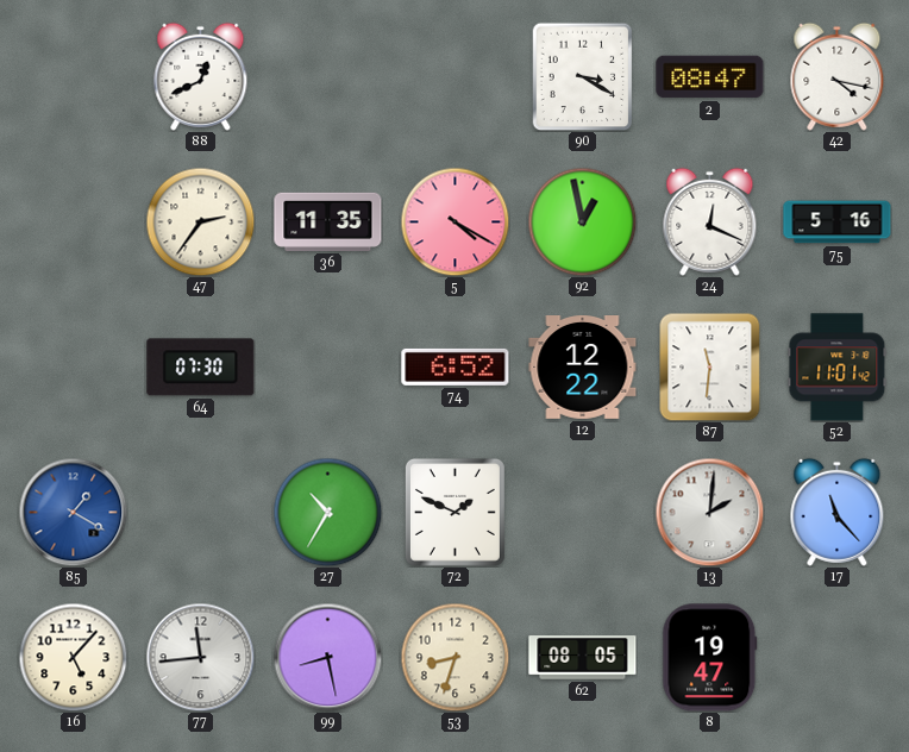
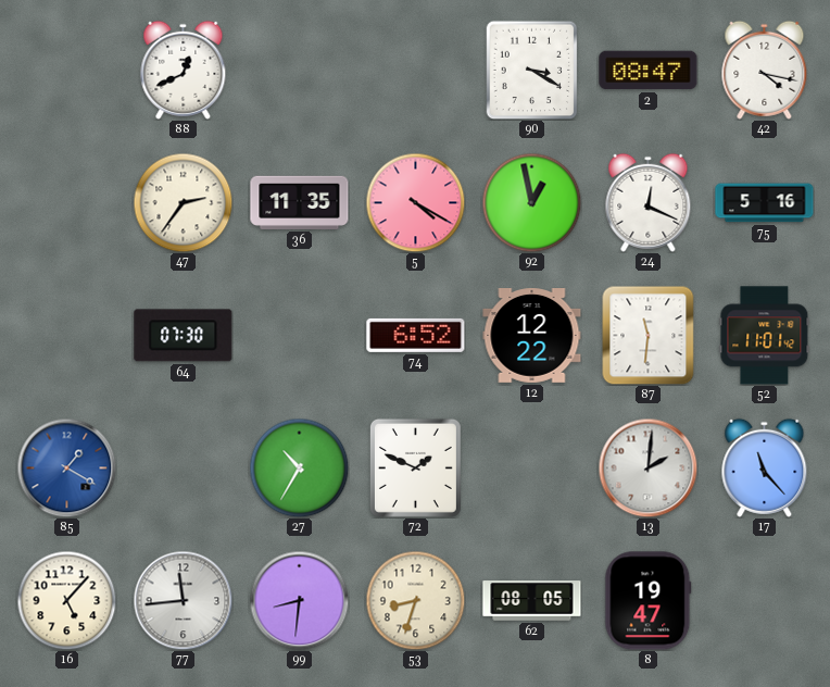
99: 8:28 -> 8:31
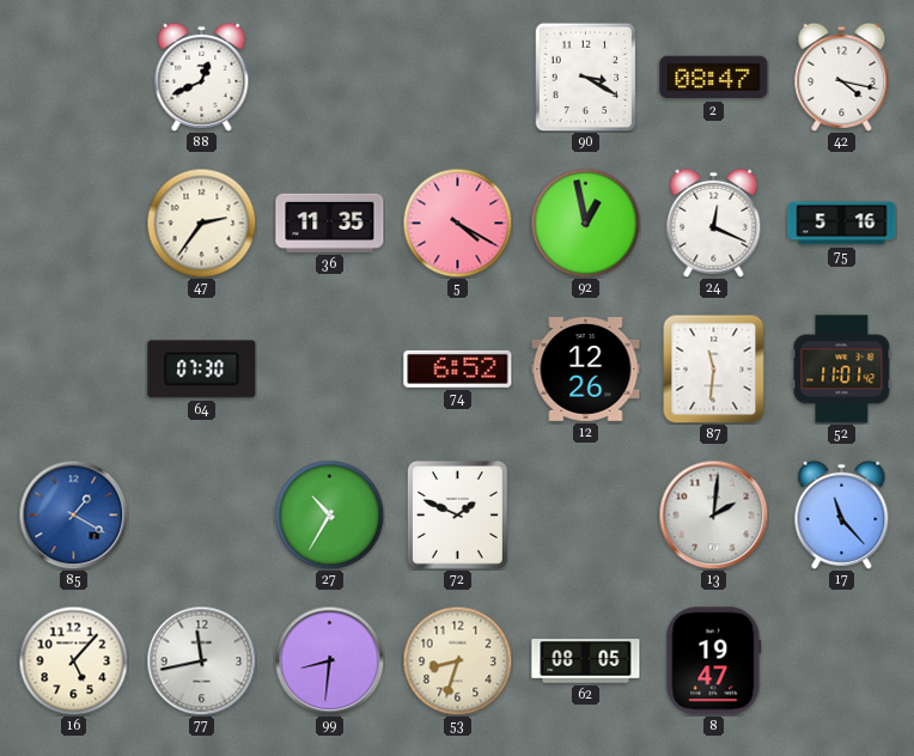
12: 12:22 -> 12:26
77: 11:44 -> 11:43
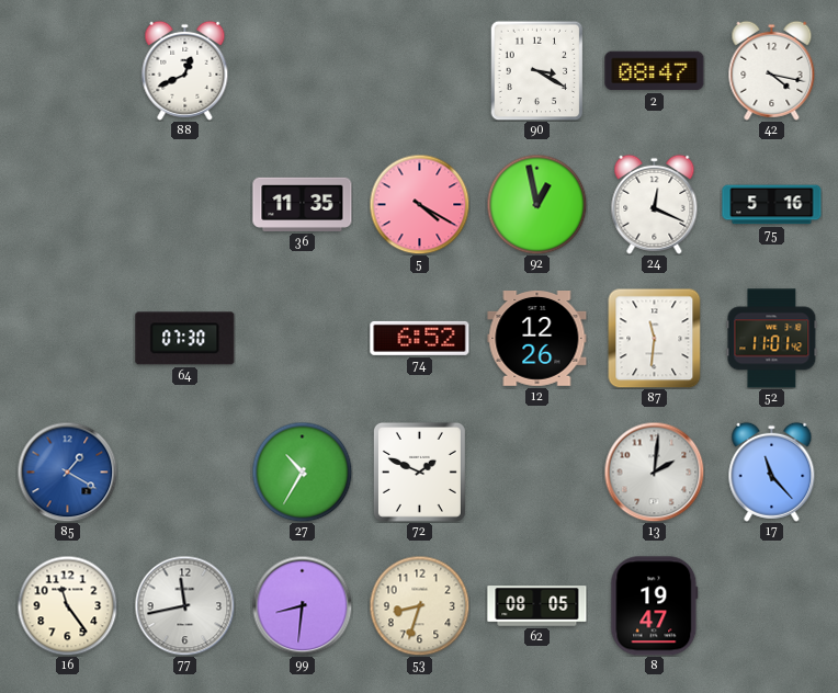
47: 2:36 -> none
16: 5:07 -> 11:24
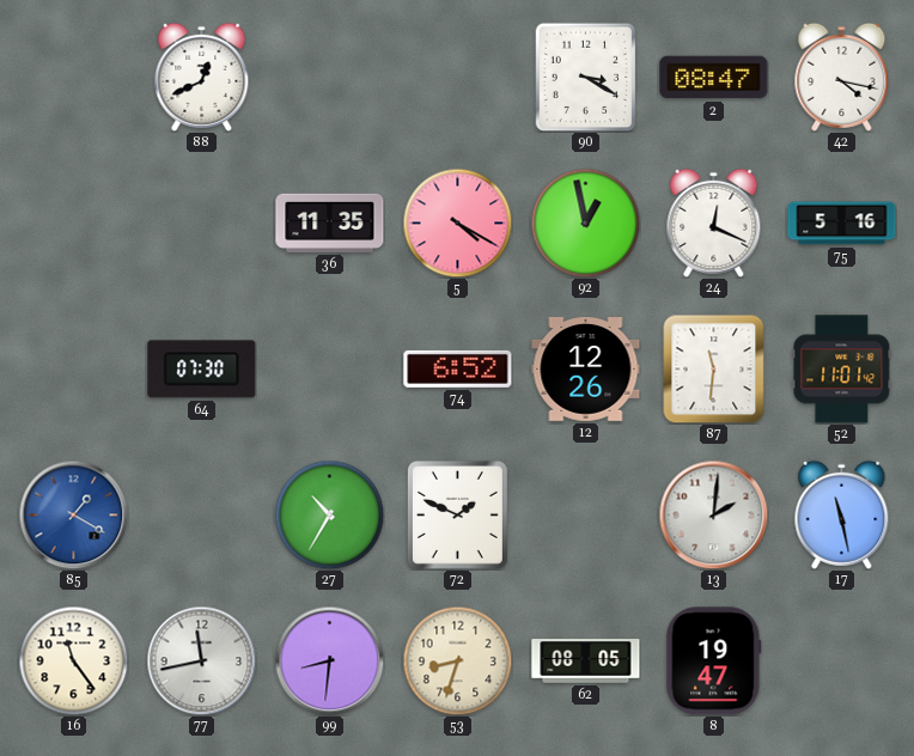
17: 11:23 -> 11:28
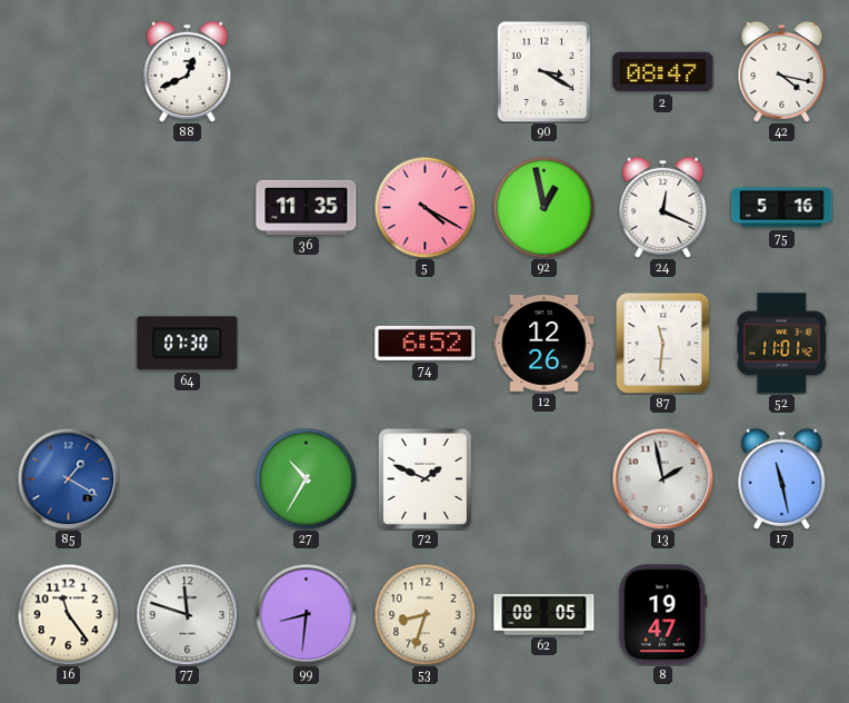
13: 2:01 -> 1:58
77: 11:43 -> 11:48
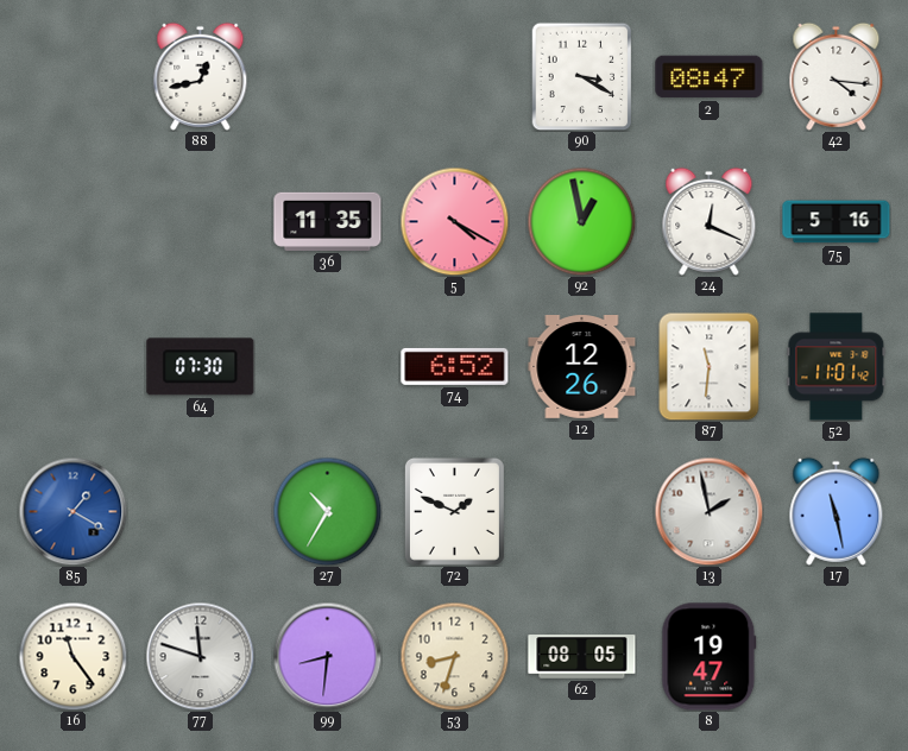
88: 12:41 -> 12:43
42: 4:17 -> 4:16
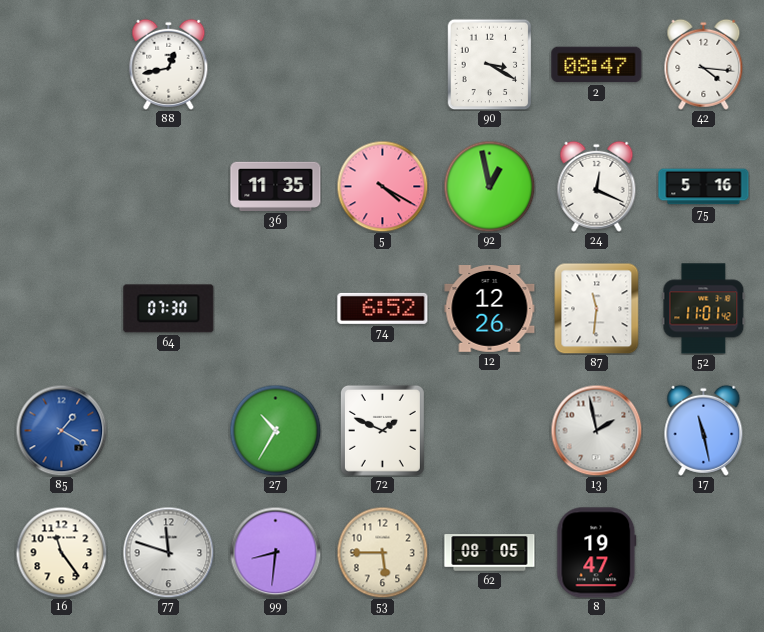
53: 8:33 -> 5:45
